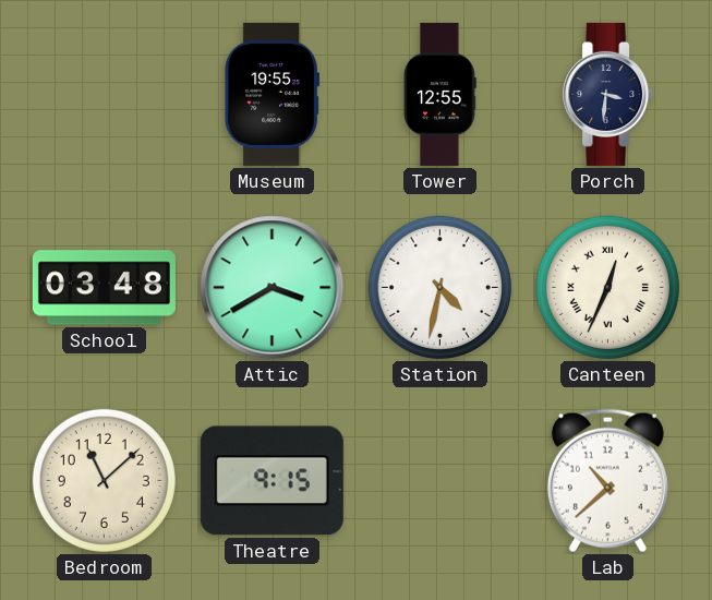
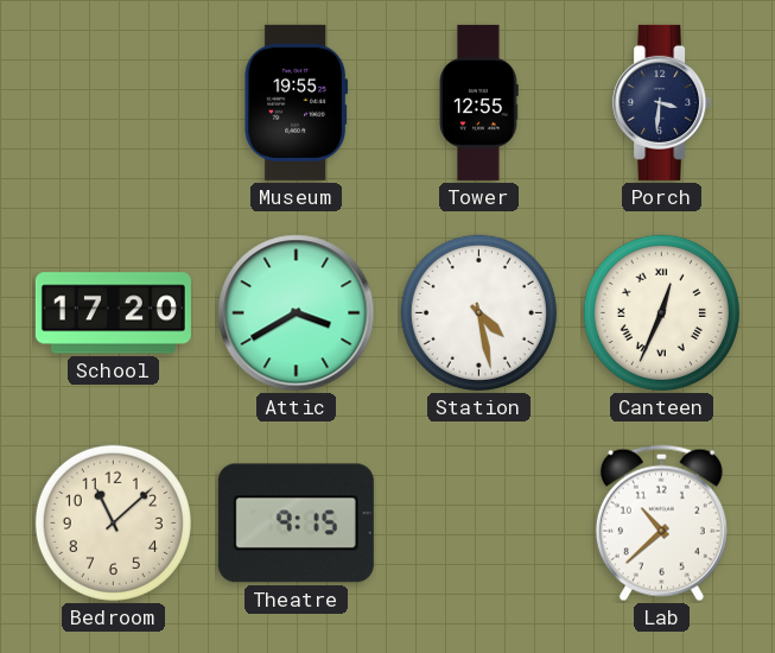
School: 03:48 -> 17:20
Station: 4:32 -> 4:28
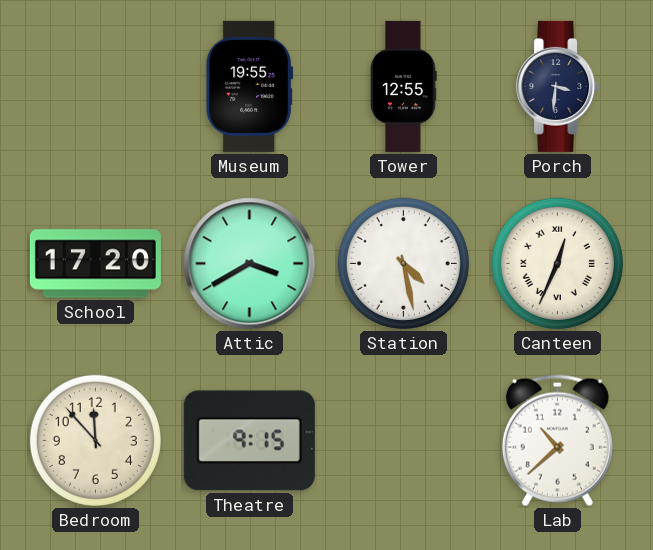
Bedroom: 11:08 -> 11:53
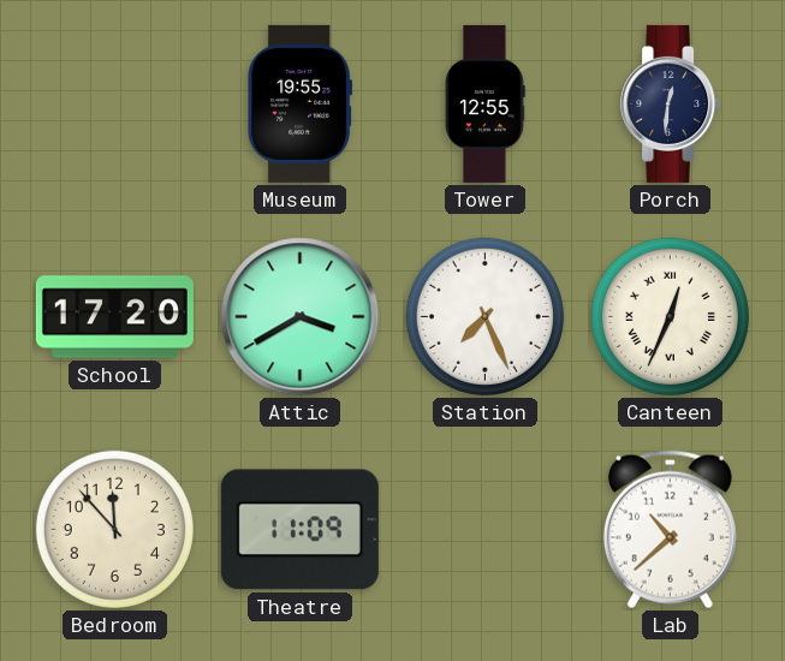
Porch: 3:31 -> 12:31
Station: 4:28 -> 7:26
Theatre: 9:15 -> 11:09
